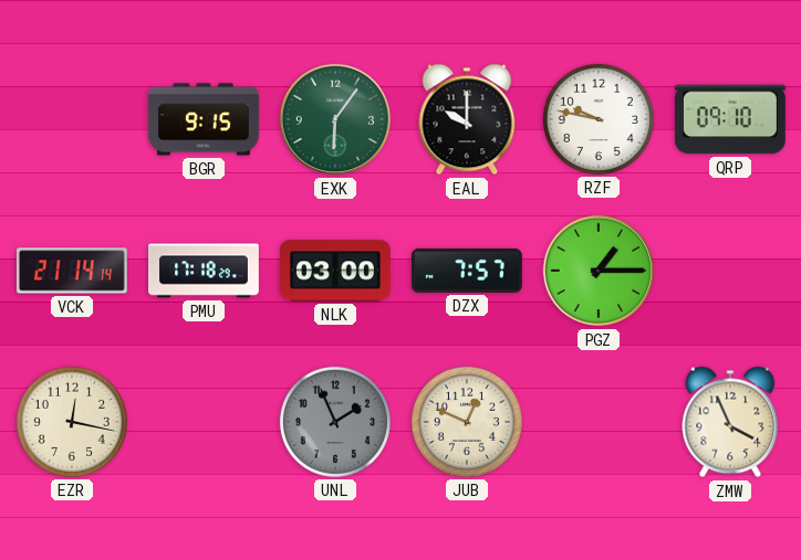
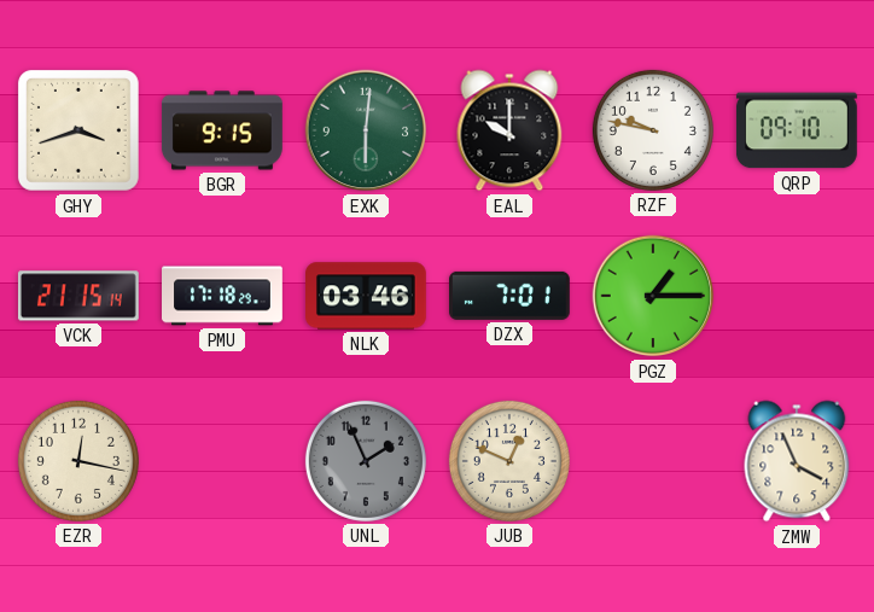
GHY: none -> 3:42
EXK: 6:06 -> 6:01
VCK: 21:14 -> 21:15
NLK: 03:00 -> 03:46
DZX: 7:57 -> 7:01
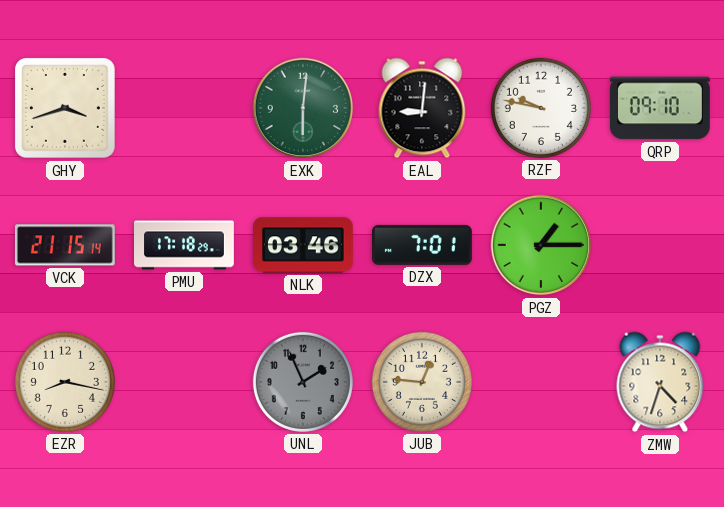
BGR: 9:15 -> none
EAL: 10:00 -> 9:01
EZR: 12:17 -> 8:17
JUB: 12:49 -> 12:46
ZMW: 3:56 -> 4:33
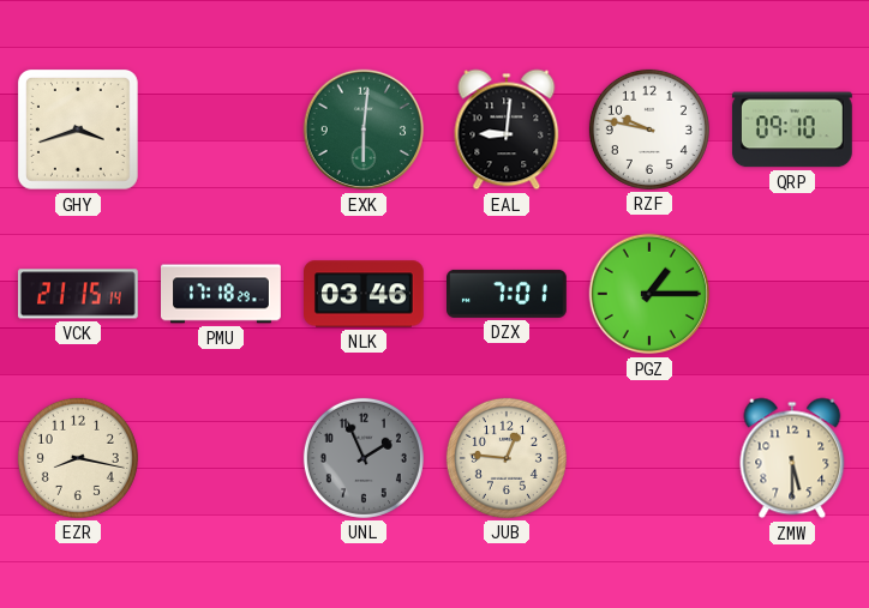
ZMW: 4:33 -> 5:30
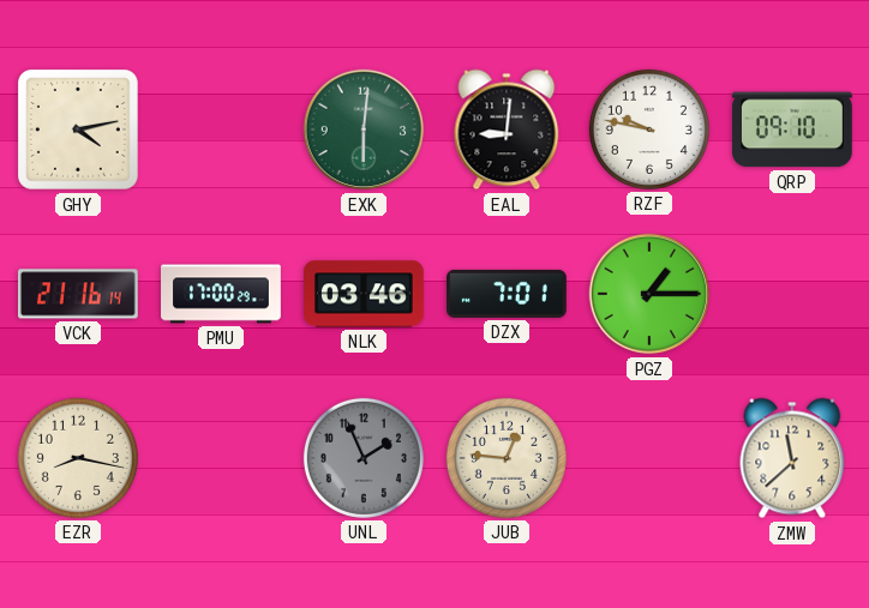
GHY: 3:42 -> 4:13
VCK: 21:15 -> 21:16
PMU: 17:18 -> 17:00
ZMW: 5:30 -> 11:38
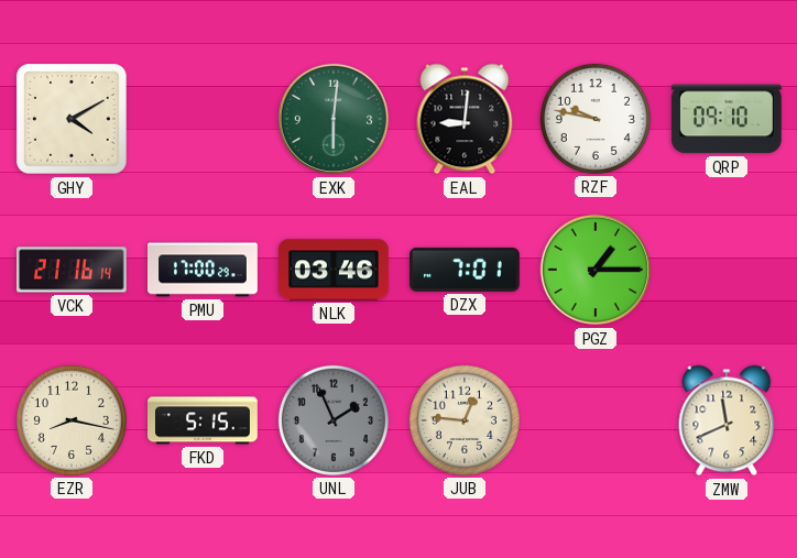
GHY: 4:13 -> 4:10
FKD: none -> 5:15
ZMW: 11:38 -> 11:41
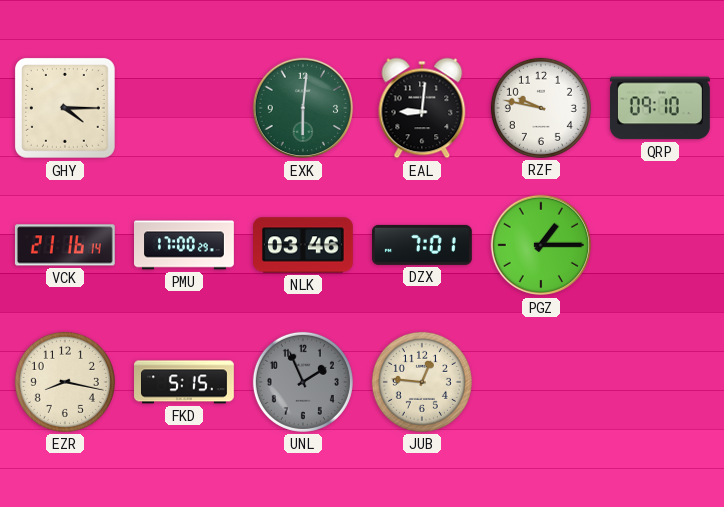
GHY: 4:10 -> 4:15
ZMW: 11:41 -> none
